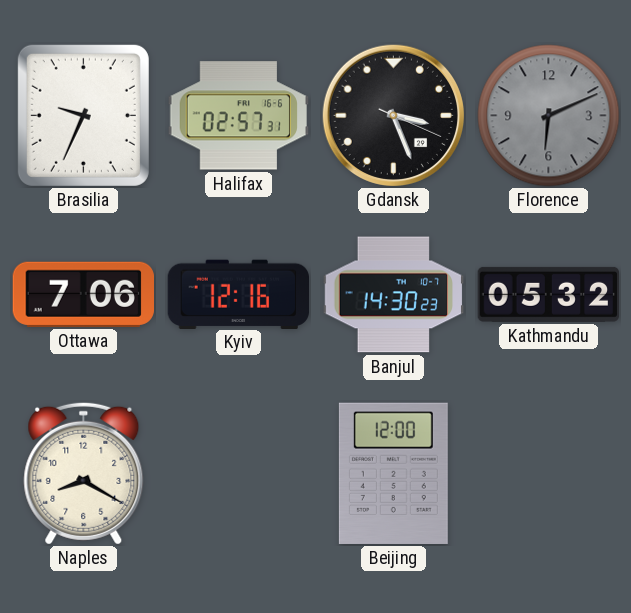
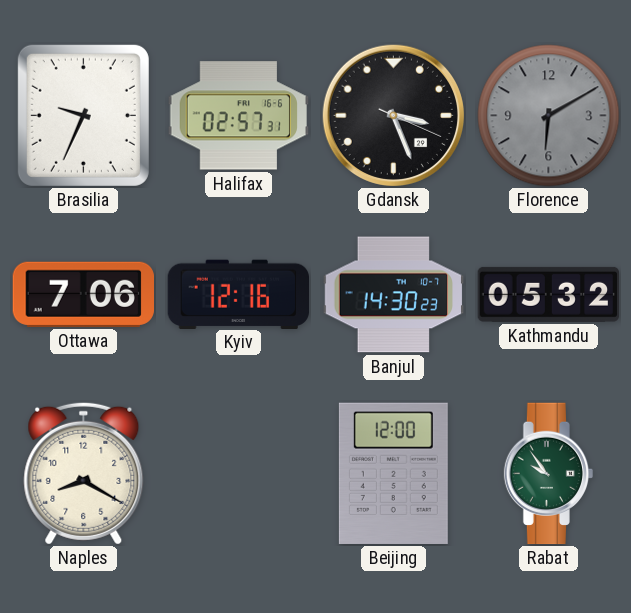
Florence: 6:11 -> 6:10
Rabat: none -> 9:54
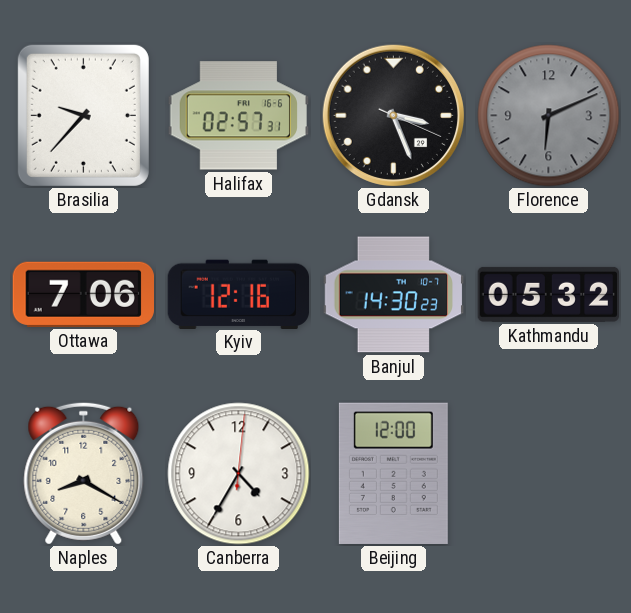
Brasilia: 9:34 -> 9:37
Florence: 6:10 -> 6:11
Canberra: none -> 4:35
Rabat: 9:54 -> none
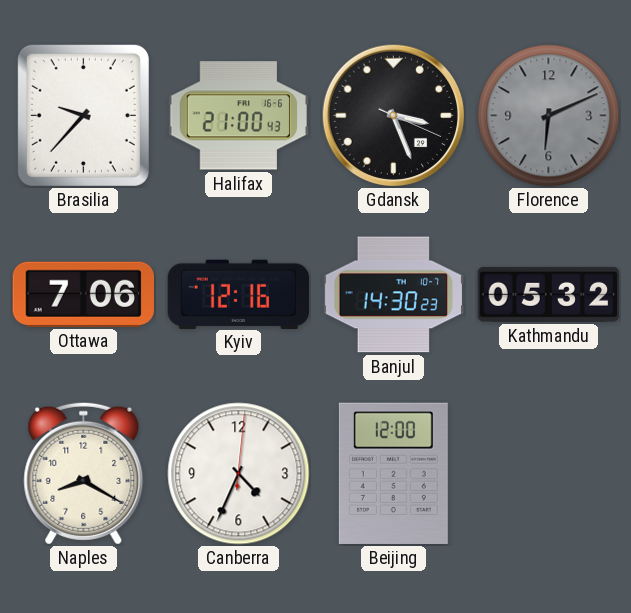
Halifax: 02:57 -> 21:00
Canberra: 4:35 -> 4:34
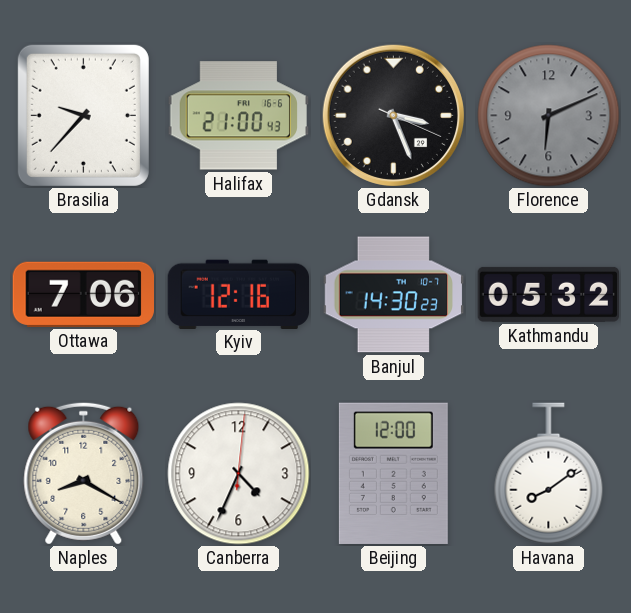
Havana: none -> 8:09
